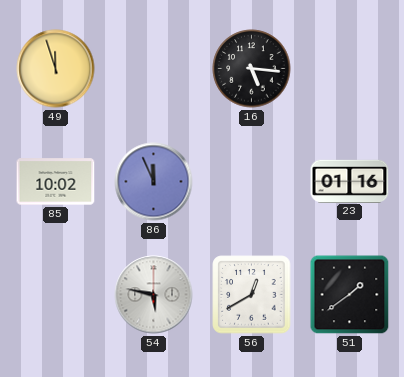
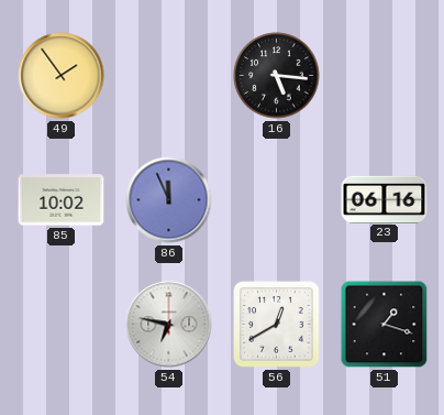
49: 11:57 -> 1:54
23: 01:16 -> 06:16
54: 5:47 -> 6:47
51: 1:39 -> 1:18
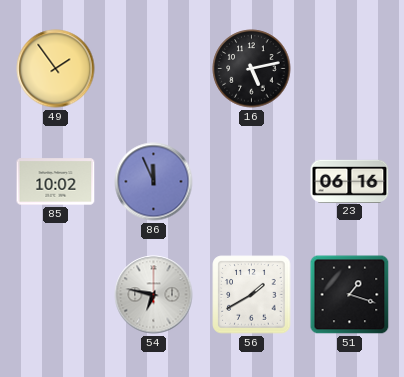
16: 5:16 -> 5:13
56: 12:40 -> 1:40
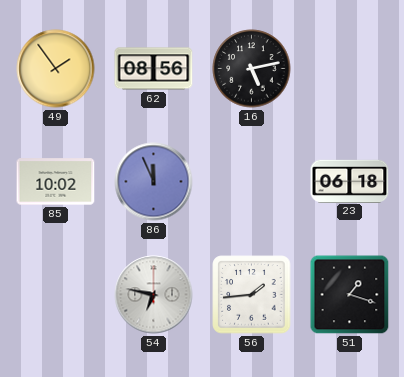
62: none -> 08:56
23: 06:16 -> 06:18
56: 1:40 -> 1:44
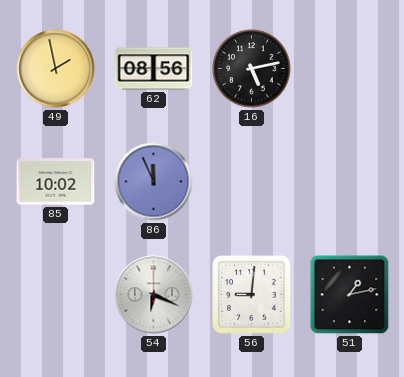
49: 1:54 -> 1:58
23: 06:18 -> none
54: 6:47 -> 6:19
56: 1:44 -> 9:01
51: 1:18 -> 1:13
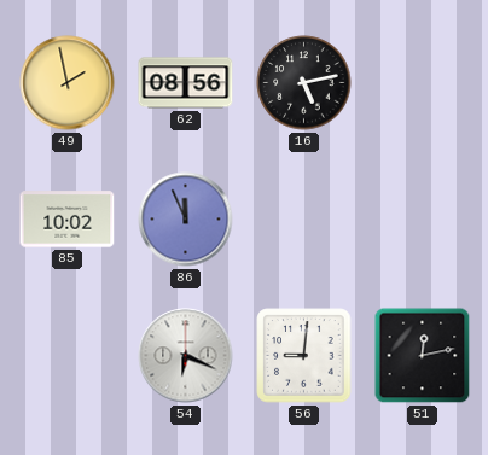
51: 1:13 -> 12:13
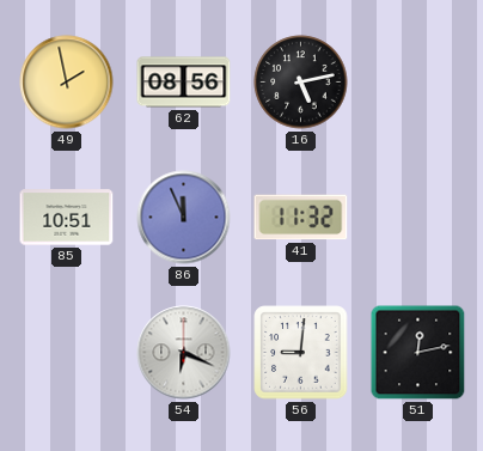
85: 10:02 -> 10:51
41: none -> 11:32
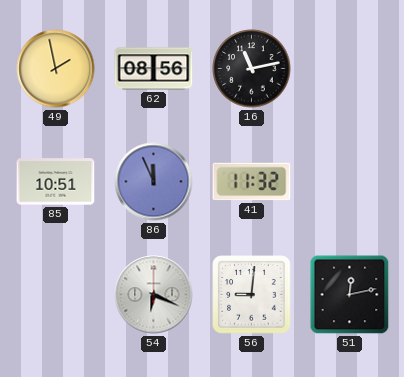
16: 5:13 -> 11:13
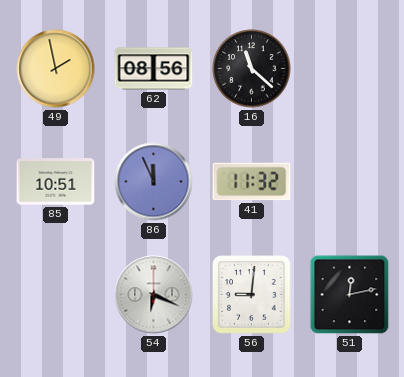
16: 11:13 -> 11:22
